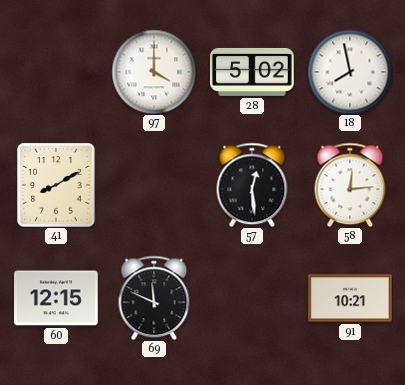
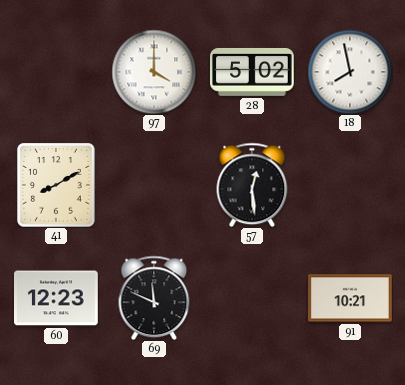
58: 12:14 -> none
60: 12:15 -> 12:23
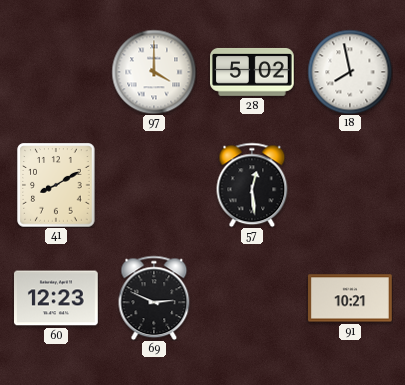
69: 11:49 -> 2:49
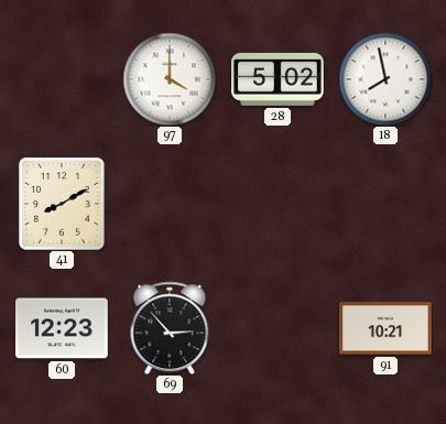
57: 12:29 -> none
69: 2:49 -> 2:53
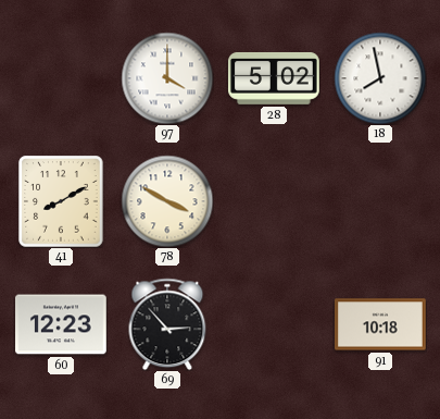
78: none -> 3:50
91: 10:21 -> 10:18
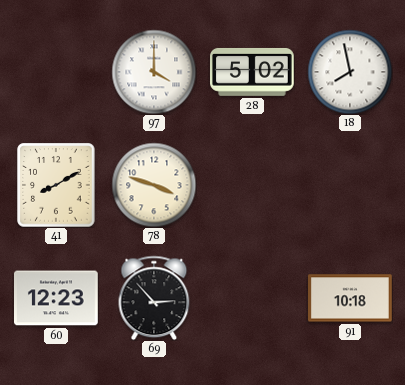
78: 3:50 -> 3:48
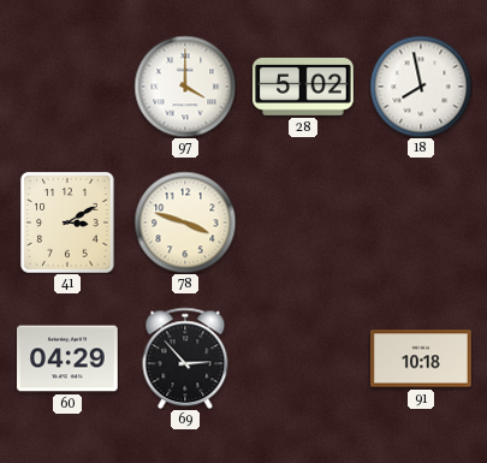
41: 8:10 -> 3:10
60: 12:23 -> 04:29
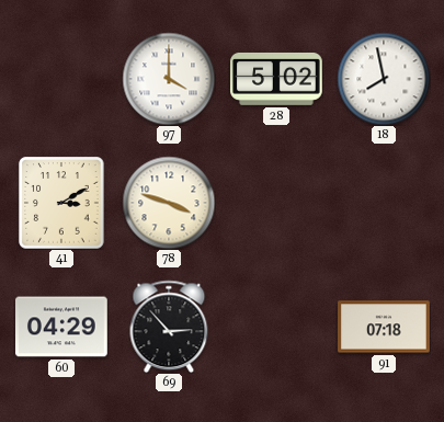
91: 10:18 -> 07:18
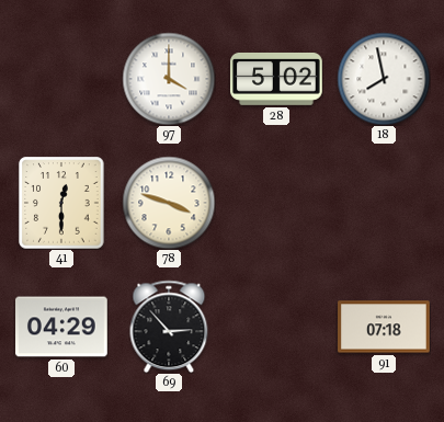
41: 3:10 -> 12:30
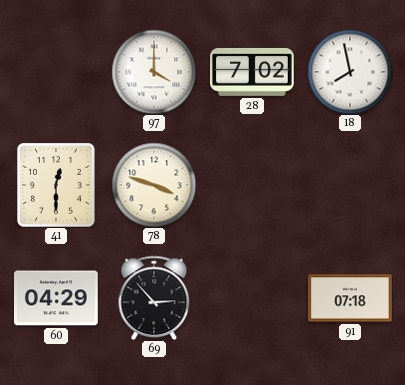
28: 5:02 -> 7:02
